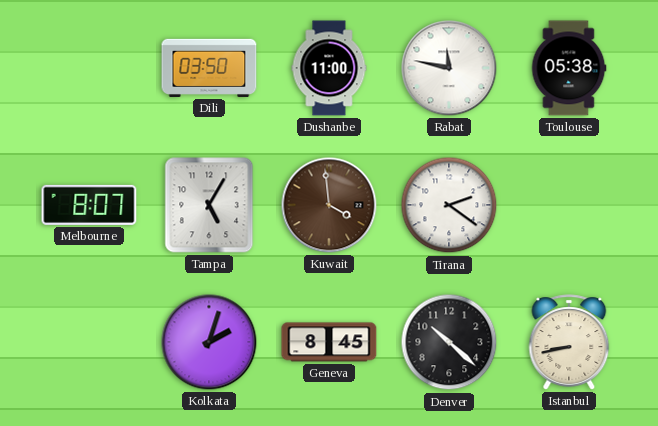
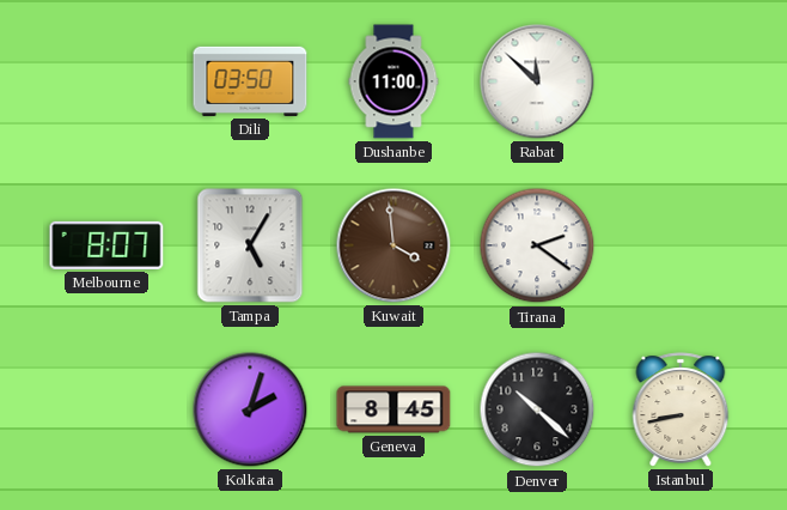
Rabat: 11:47 -> 11:52
Toulouse: 05:38 -> none
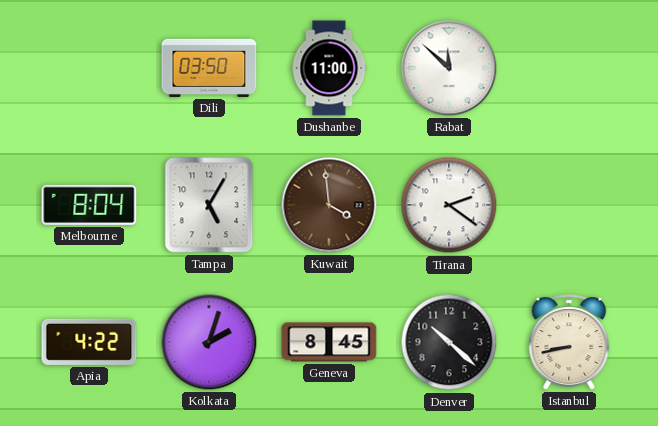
Melbourne: 8:07 -> 8:04
Apia: none -> 4:22
